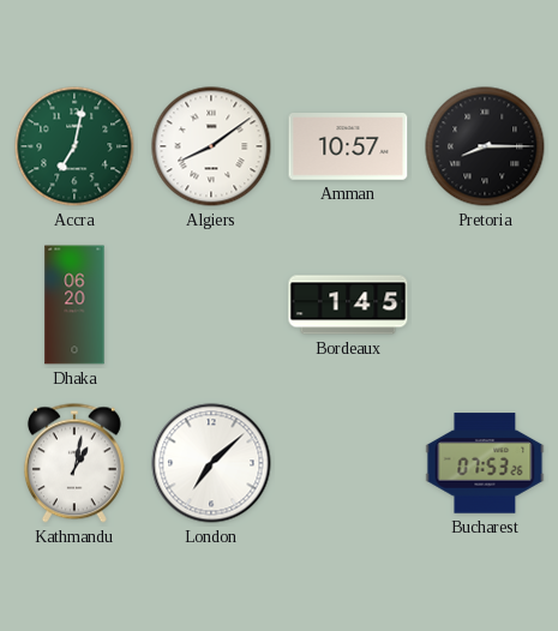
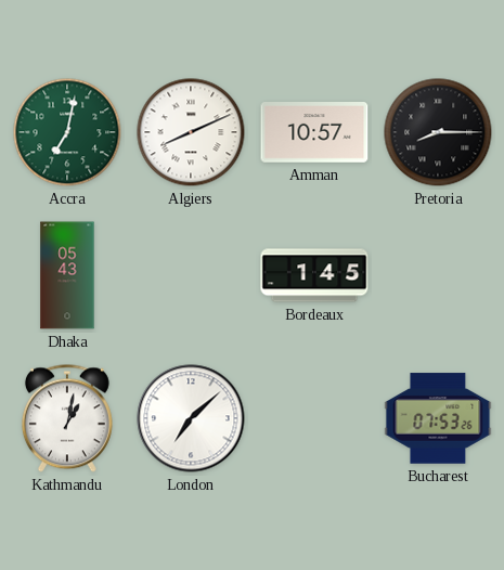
Algiers: 8:09 -> 8:11
Dhaka: 06:20 -> 05:43
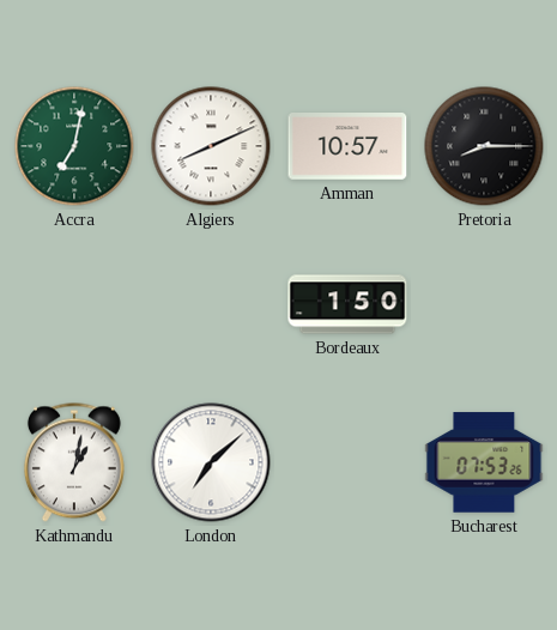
Dhaka: 05:43 -> none
Bordeaux: 1:45 -> 1:50
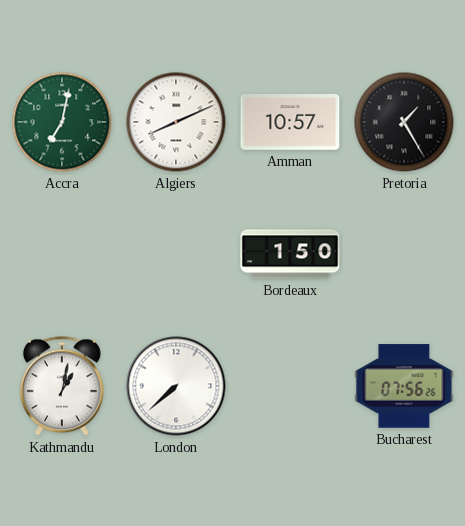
Pretoria: 8:15 -> 1:25
London: 7:08 -> 7:38
Bucharest: 07:53 -> 07:56
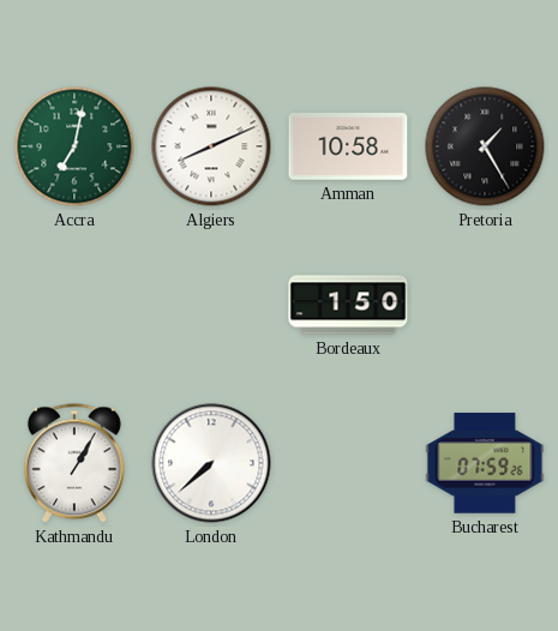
Amman: 10:57 -> 10:58
Kathmandu: 1:02 -> 1:05
Bucharest: 07:56 -> 07:59
